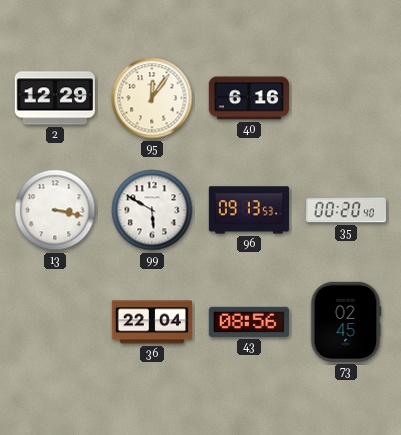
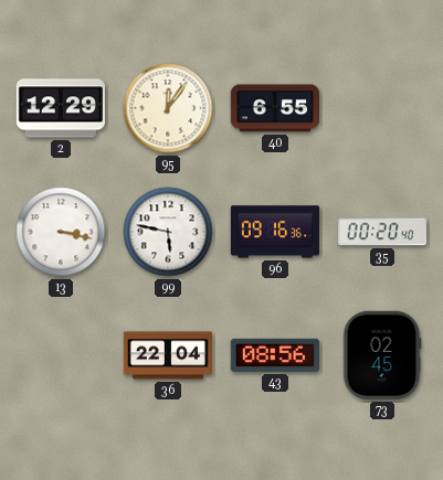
40: 6:16 -> 6:55
99: 5:50 -> 5:47
96: 09:13 -> 09:16
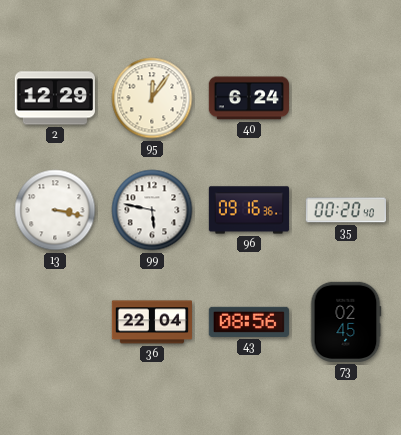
40: 6:55 -> 6:24
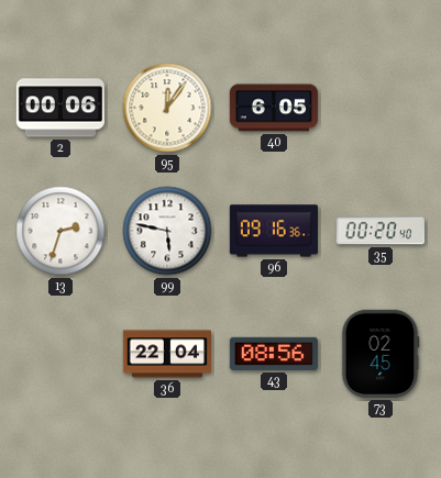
2: 12:29 -> 00:06
40: 6:24 -> 6:05
13: 3:17 -> 2:33
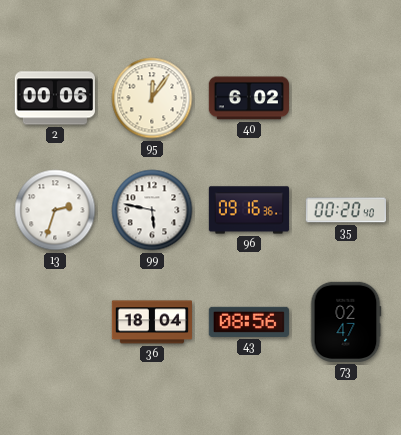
40: 6:05 -> 6:02
36: 22:04 -> 18:04
73: 02:45 -> 02:47
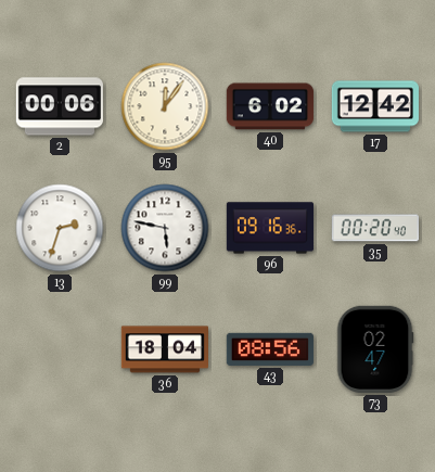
17: none -> 12:42
